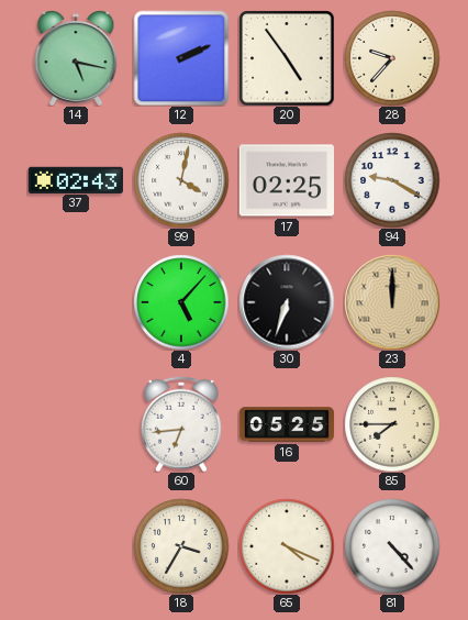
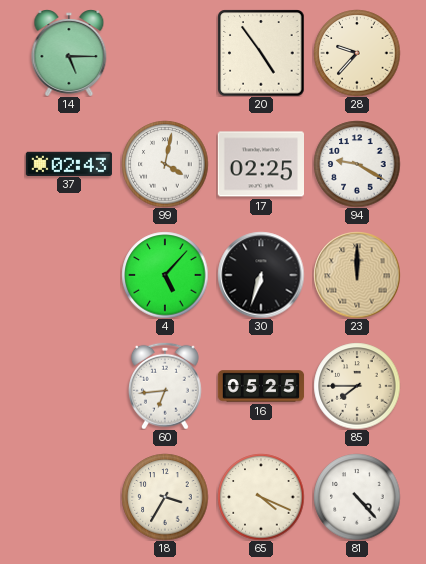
14: 5:17 -> 5:15
12: 2:11 -> none
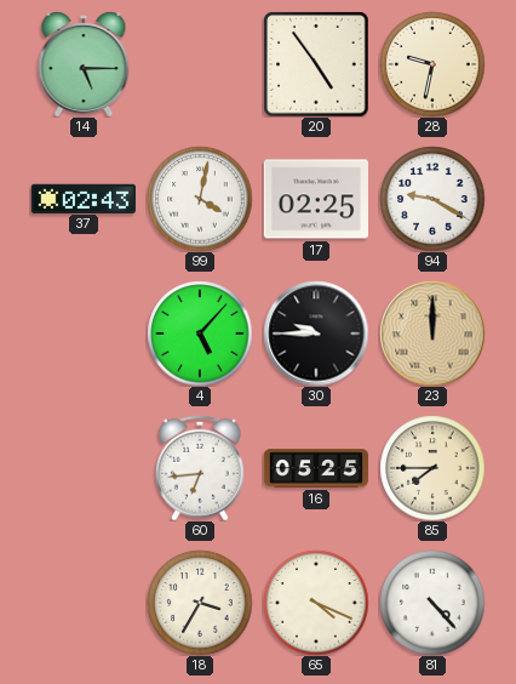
28: 9:37 -> 9:32
30: 6:33 -> 9:45
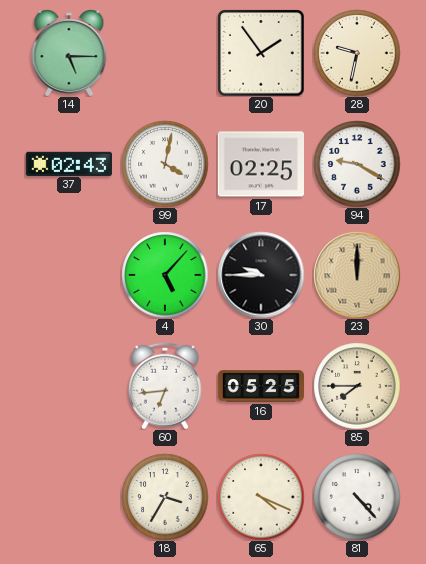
20: 4:54 -> 1:54
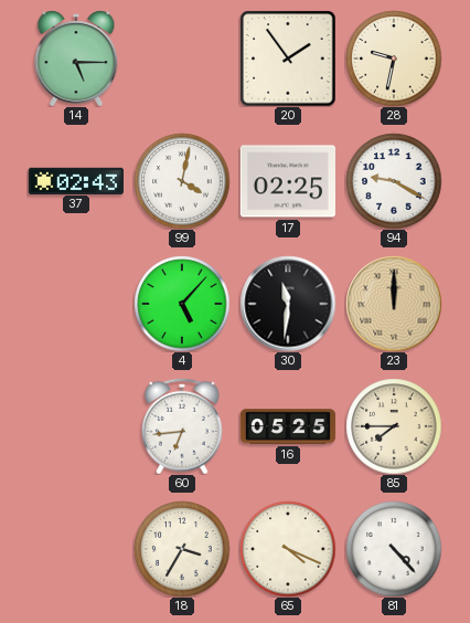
30: 9:45 -> 11:31
